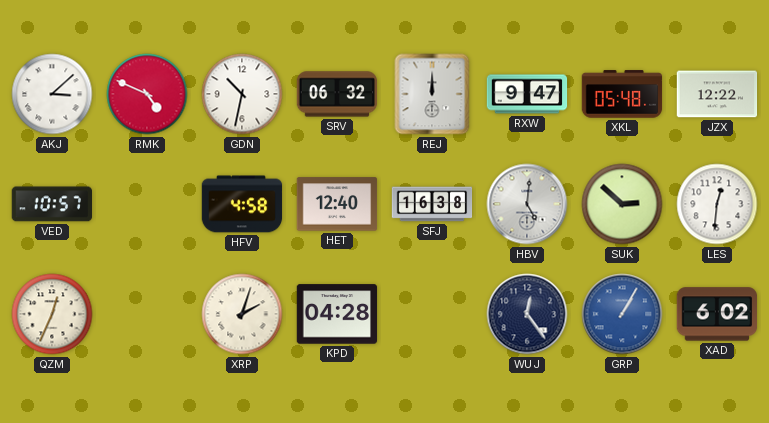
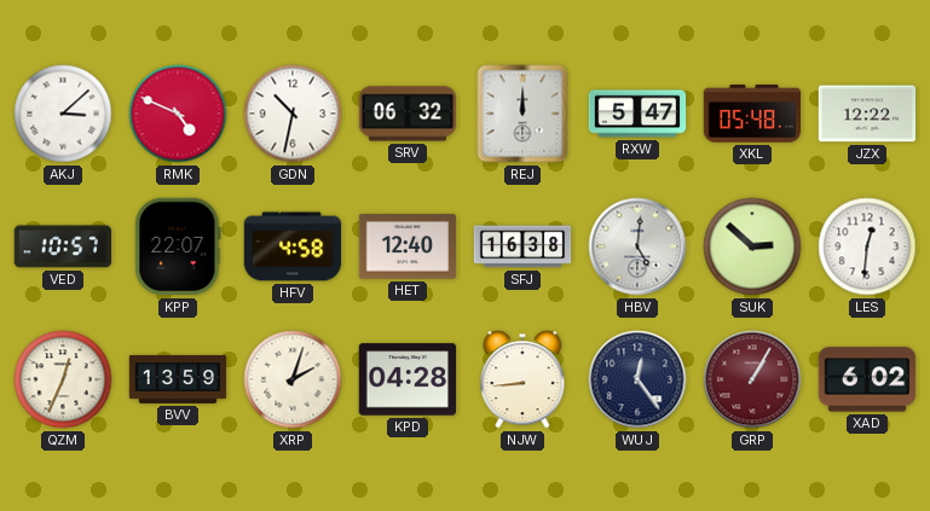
RXW: 9:47 -> 5:47
KPP: none -> 22:07
BVV: none -> 13:59
NJW: none -> 8:44
GRP dial: blue -> burgundy
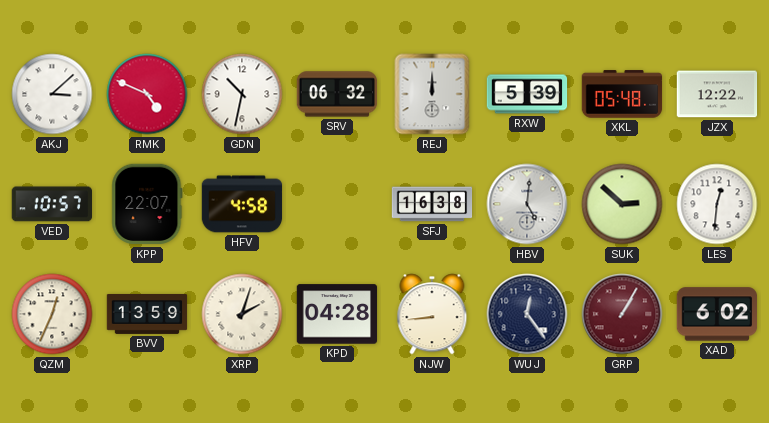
RXW: 5:47 -> 5:39
HET: 12:40 -> none
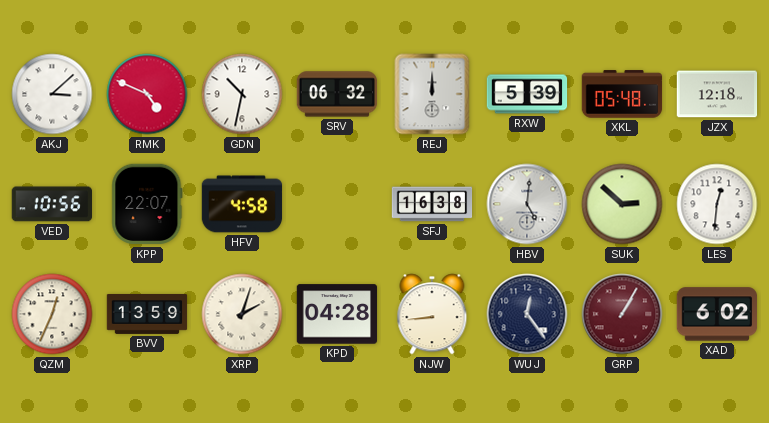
JZX: 12:22 -> 12:18
VED: 10:57 -> 10:56
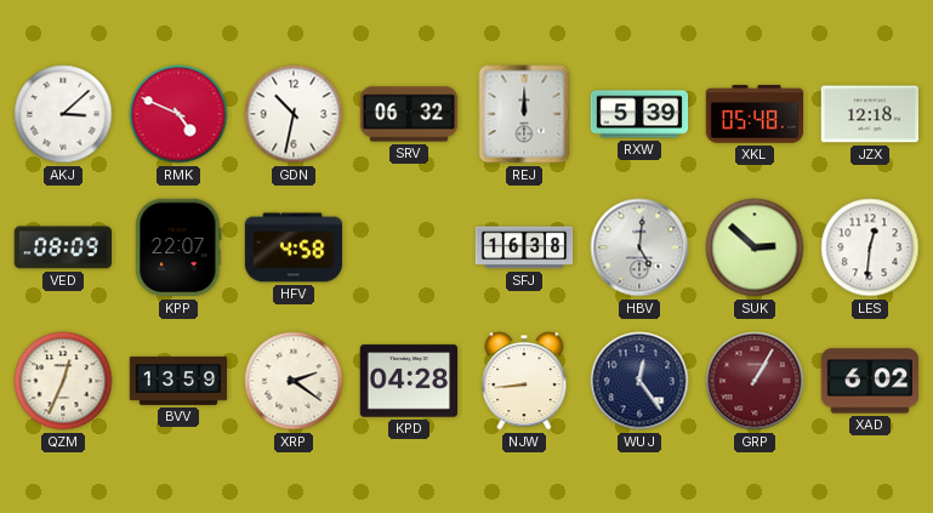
VED: 10:56 -> 08:09
XRP: 2:03 -> 2:21
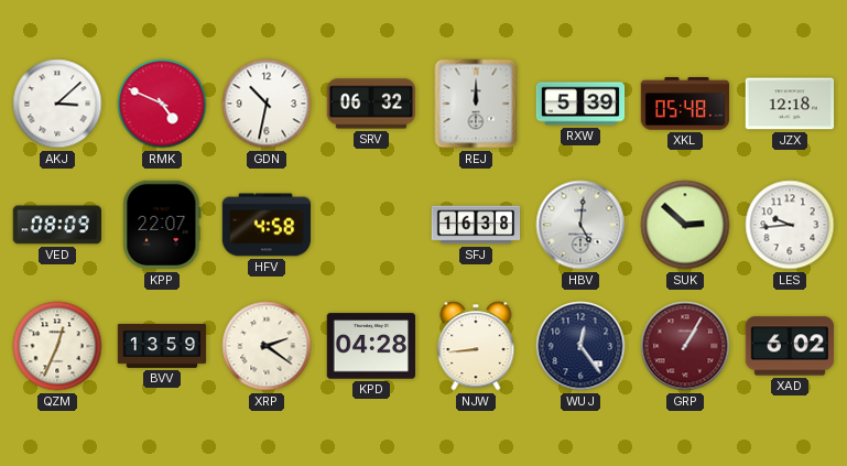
LES: 12:31 -> 9:44
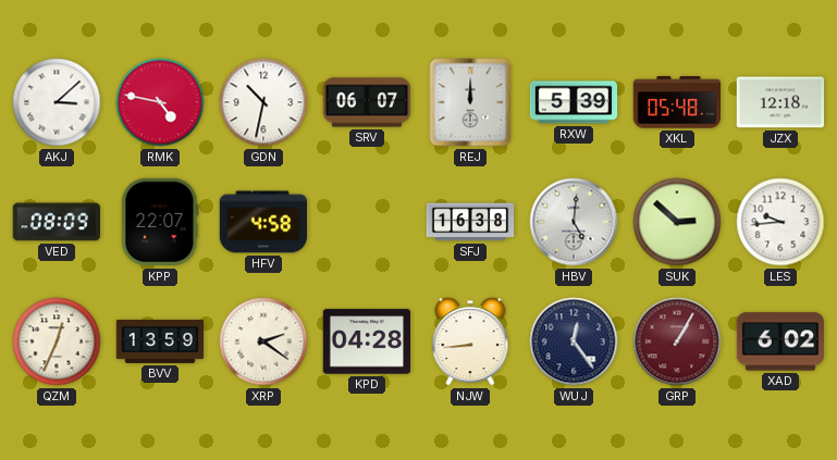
RMK: 4:49 -> 4:47
SRV: 06:32 -> 06:07
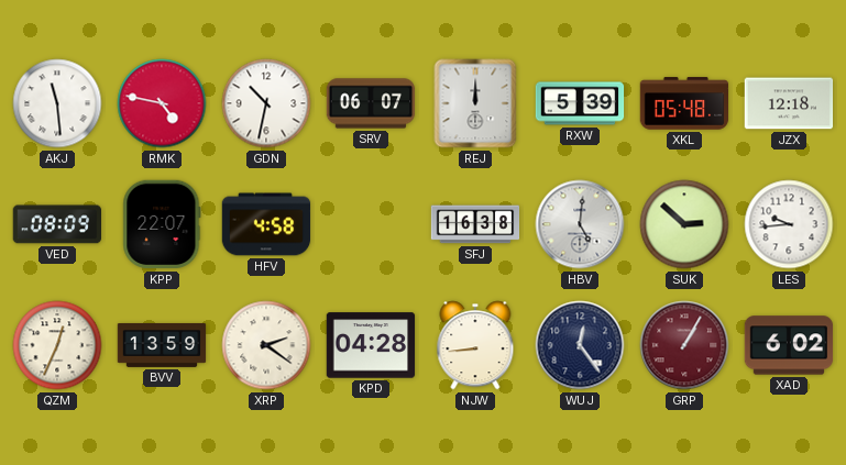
AKJ: 3:08 -> 11:29
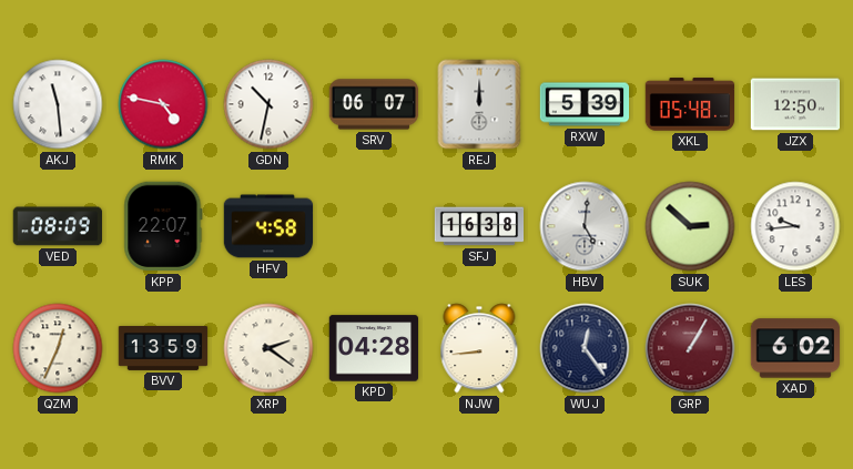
JZX: 12:18 -> 12:50
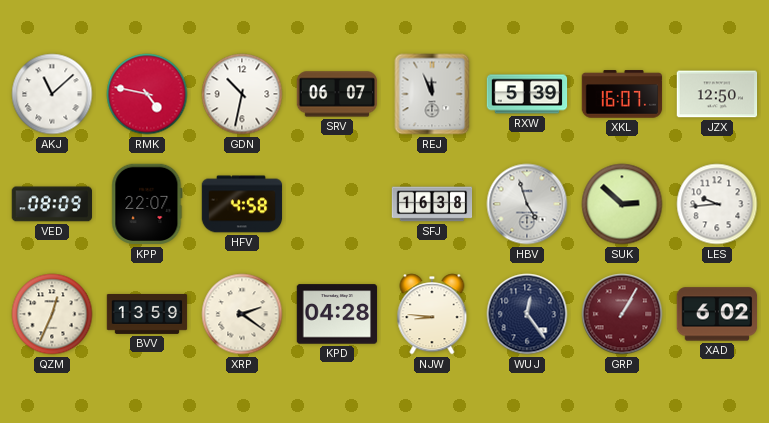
AKJ: 11:29 -> 11:08
REJ: 12:00 -> 11:56
XKL: 05:48 -> 16:07
HBV: 5:01 -> 4:57
NJW: 8:44 -> 8:46
